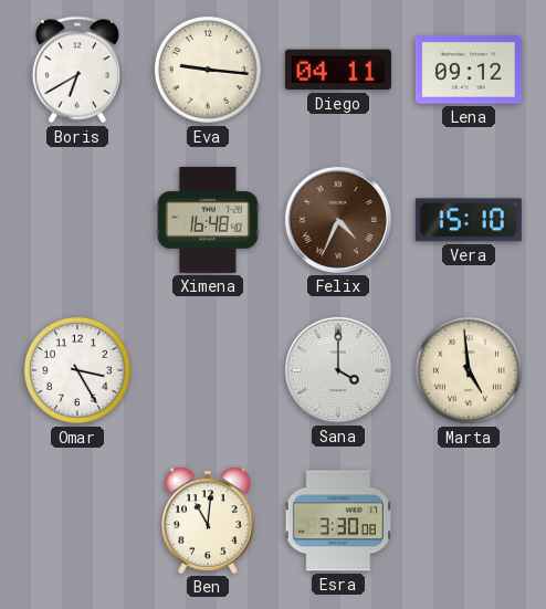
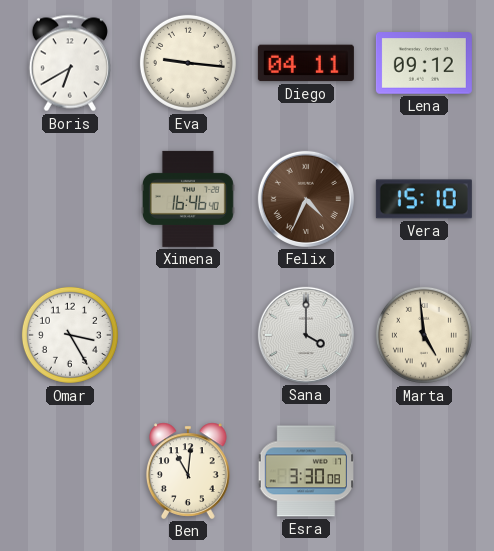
Ximena: 16:48 -> 16:46
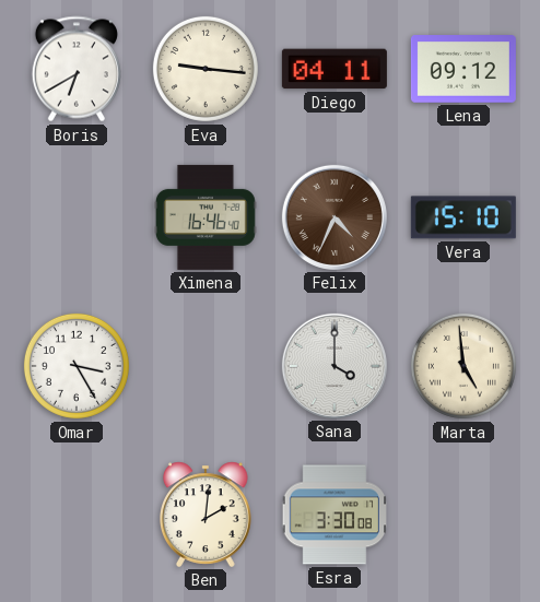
Ben: 11:01 -> 2:01
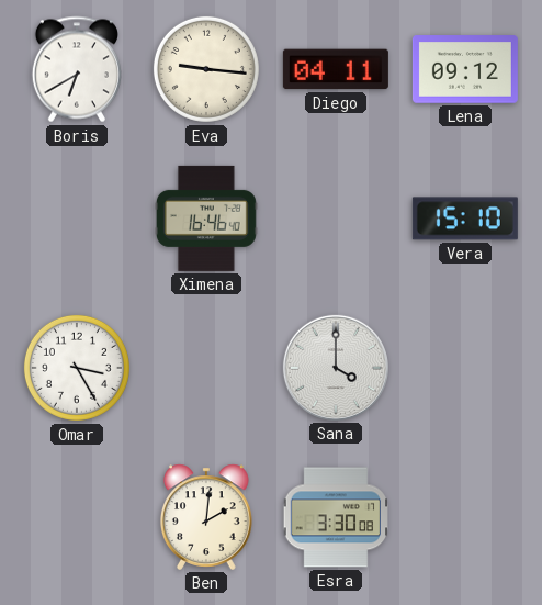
Felix: 4:34 -> none
Marta: 4:59 -> none
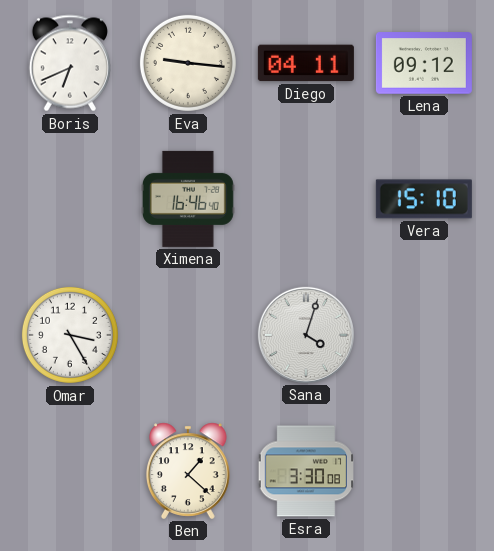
Boris: 6:40 -> 6:41
Sana: 4:00 -> 4:03
Ben: 2:01 -> 1:22
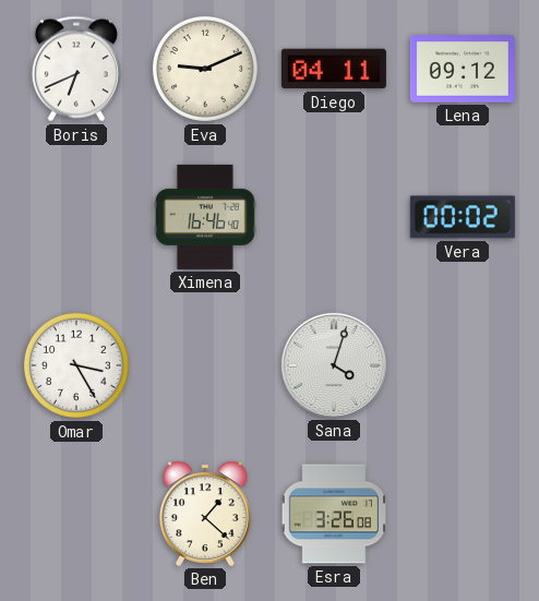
Eva: 9:16 -> 9:11
Vera: 15:10 -> 00:02
Esra: 3:30 -> 3:26
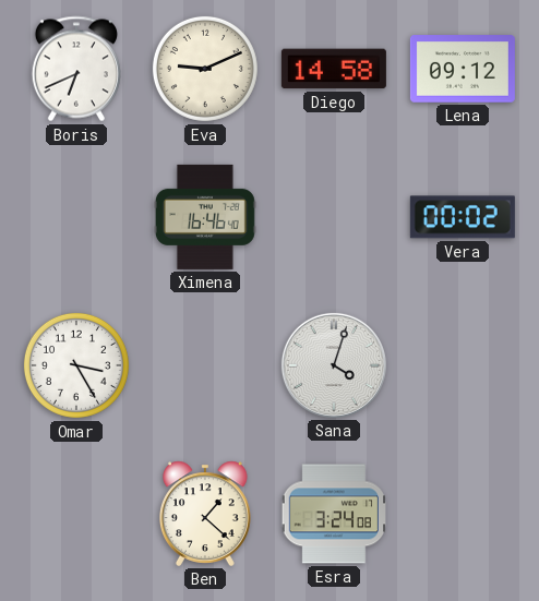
Diego: 04:11 -> 14:58
Esra: 3:26 -> 3:24
